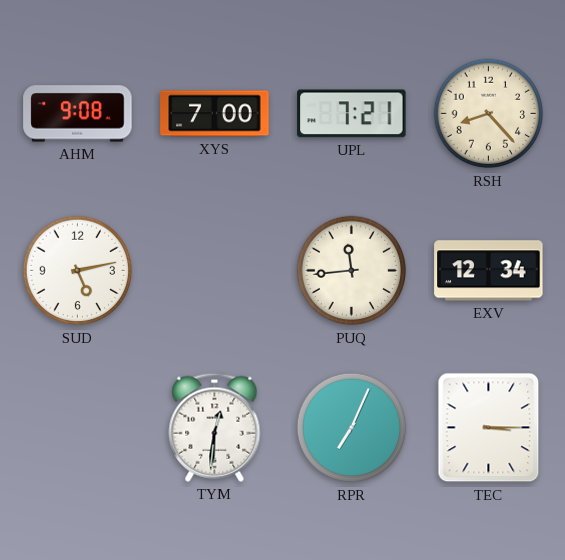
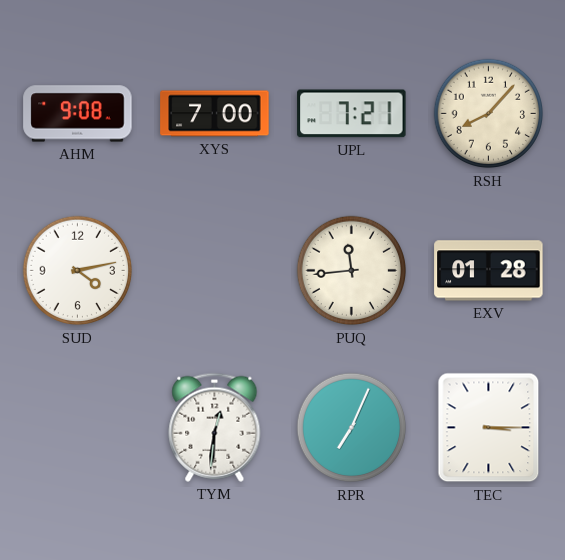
RSH: 8:23 -> 8:07
SUD: 5:13 -> 4:13
EXV: 12:34 -> 01:28
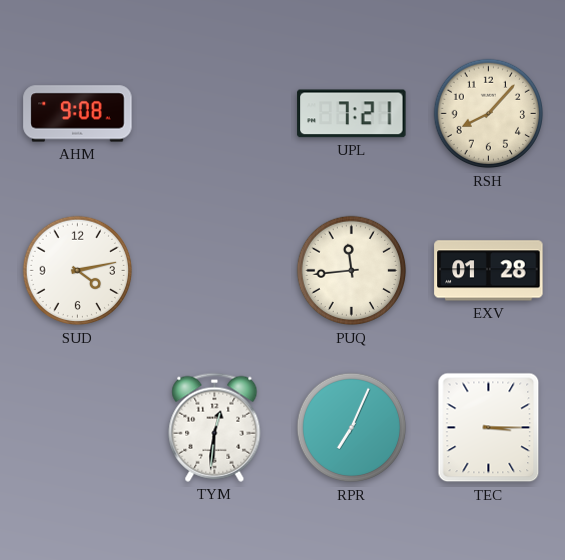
XYS: 7:00 -> none
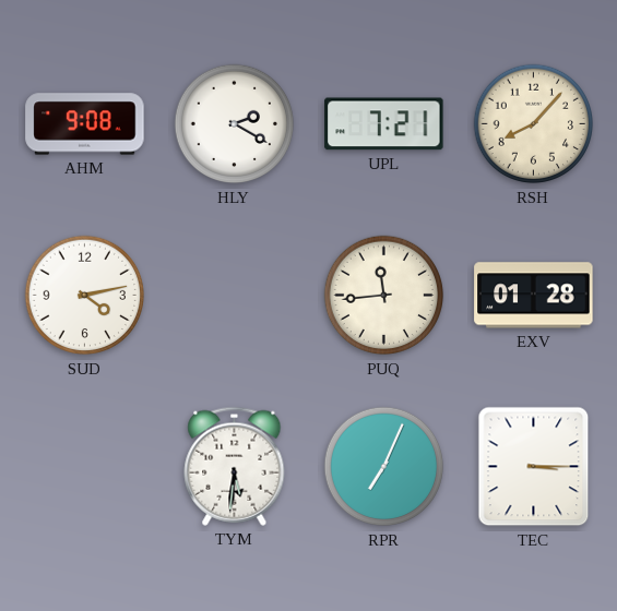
HLY: none -> 2:20
TYM: 12:31 -> 5:31
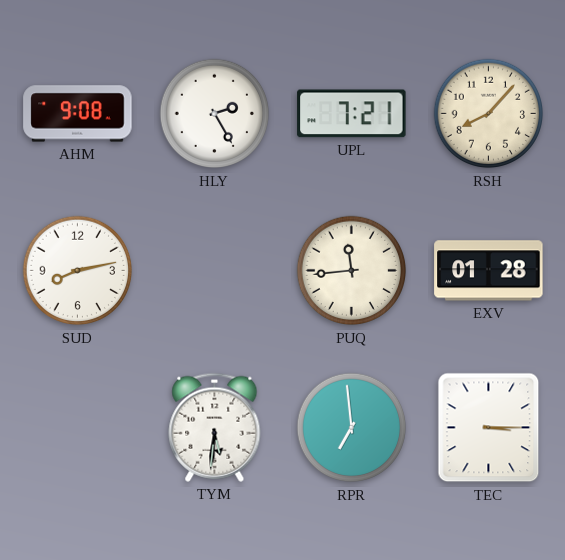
HLY: 2:20 -> 2:25
SUD: 4:13 -> 8:13
RPR: 7:04 -> 6:59
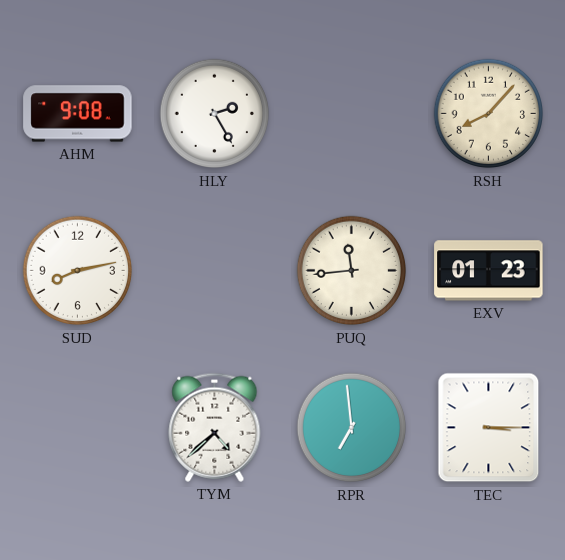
UPL: 7:21 -> none
EXV: 01:28 -> 01:23
TYM: 5:31 -> 4:38
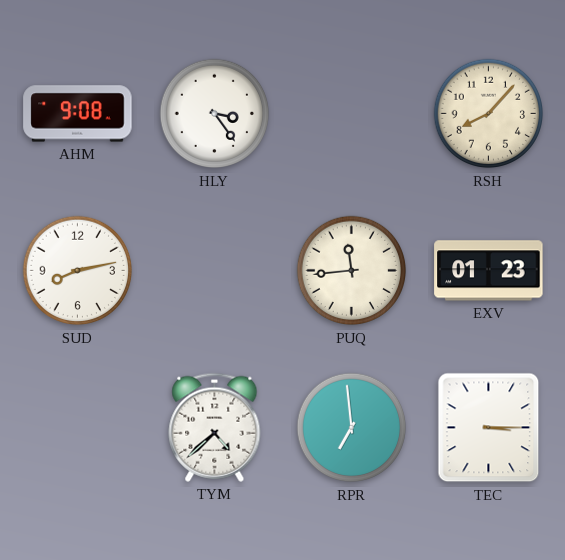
HLY: 2:25 -> 3:24
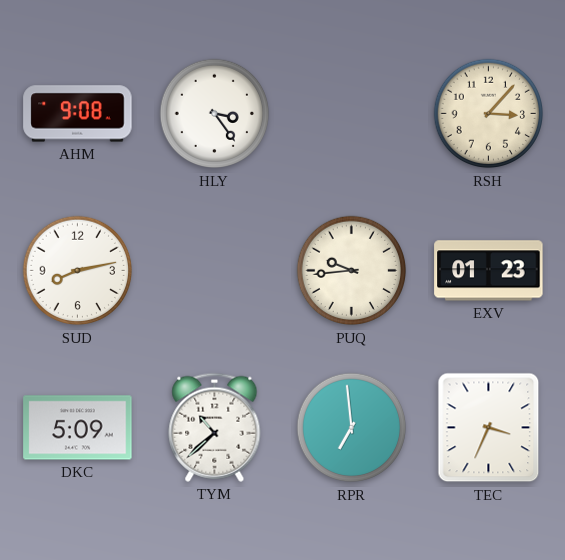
RSH: 8:07 -> 3:07
PUQ: 11:44 -> 9:44
DKC: none -> 5:09
TYM: 4:38 -> 10:38
TEC: 3:15 -> 3:34
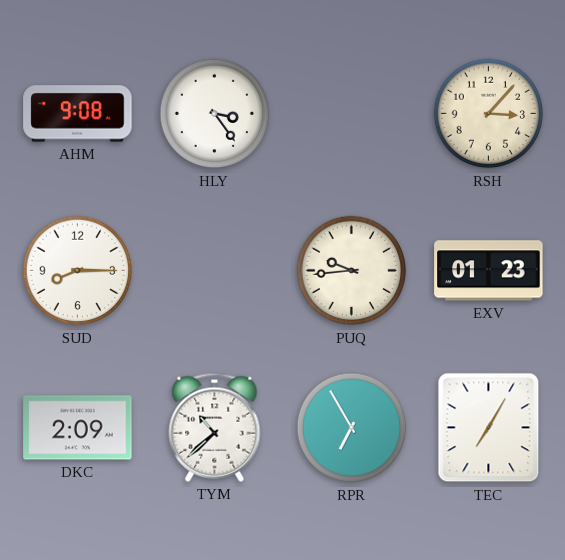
SUD: 8:13 -> 8:15
DKC: 5:09 -> 2:09
RPR: 6:59 -> 6:55
TEC: 3:34 -> 7:05
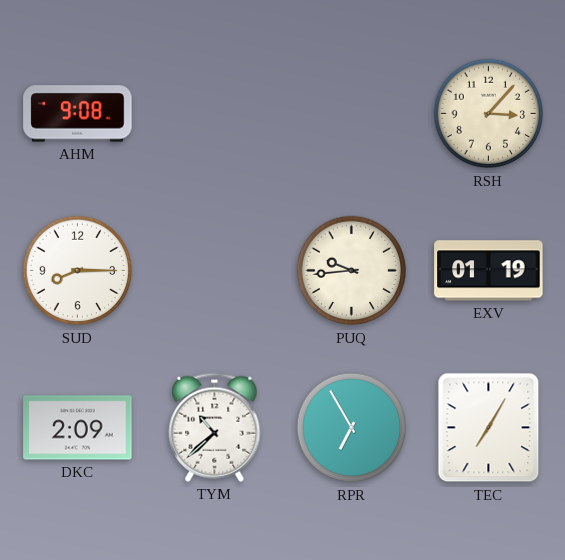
HLY: 3:24 -> none
EXV: 01:23 -> 01:19
